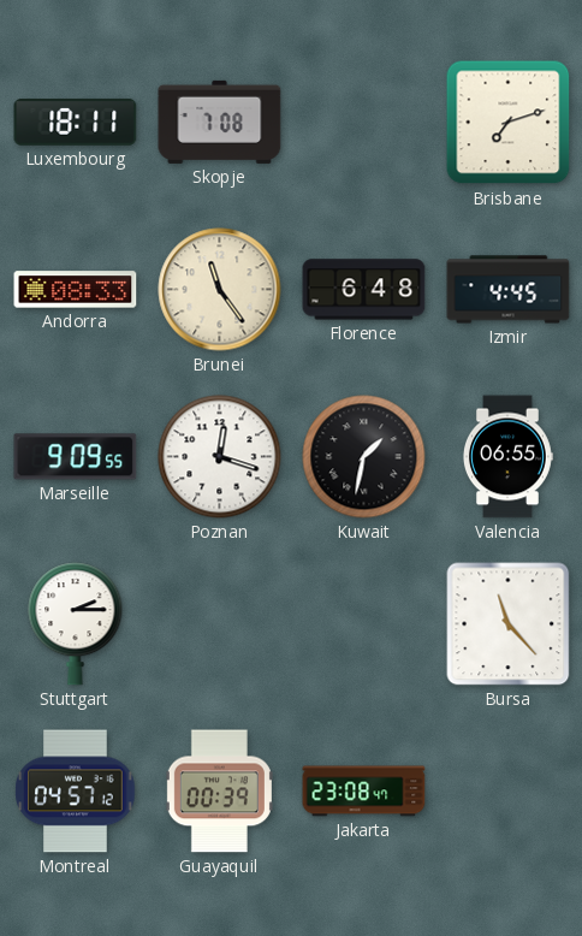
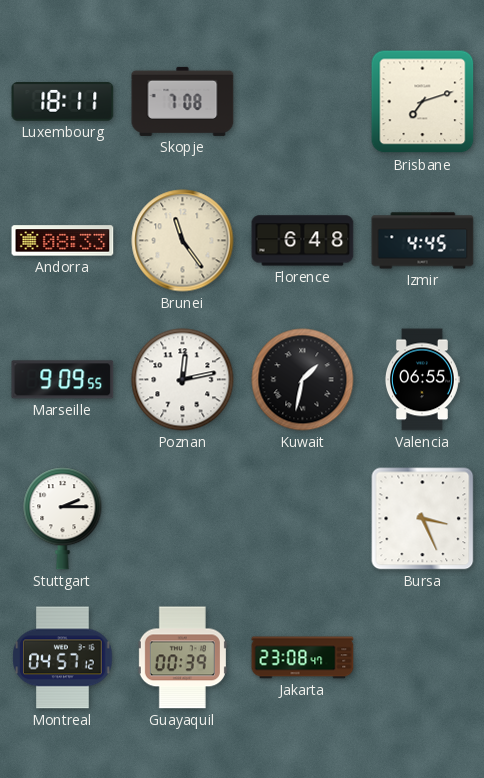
Poznan: 12:18 -> 12:13
Bursa: 11:23 -> 3:26
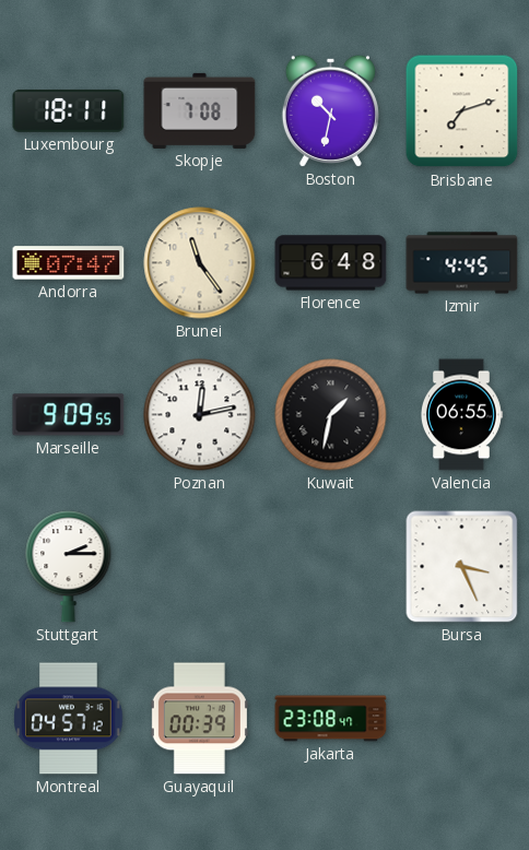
Boston: none -> 10:32
Andorra: 08:33 -> 07:47
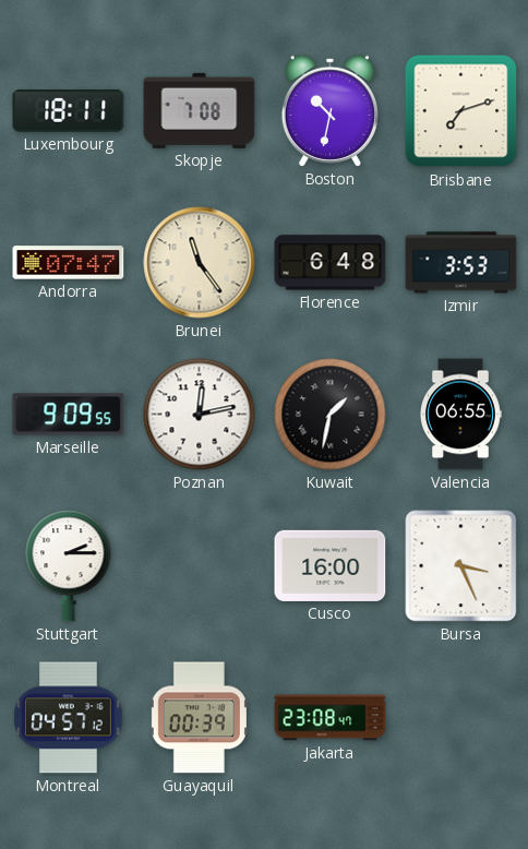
Izmir: 4:45 -> 3:53
Cusco: none -> 16:00
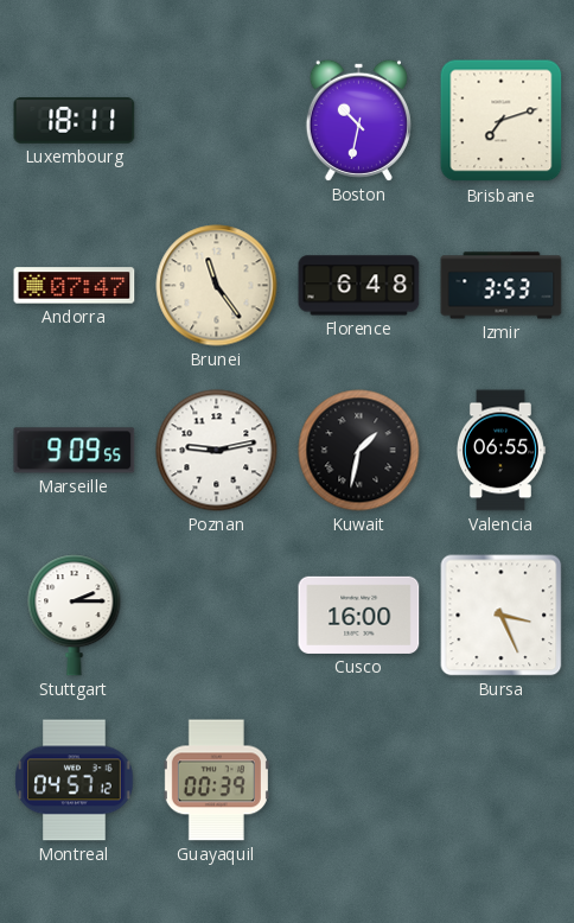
Skopje: 7:08 -> none
Poznan: 12:13 -> 9:13
Jakarta: 23:08 -> none
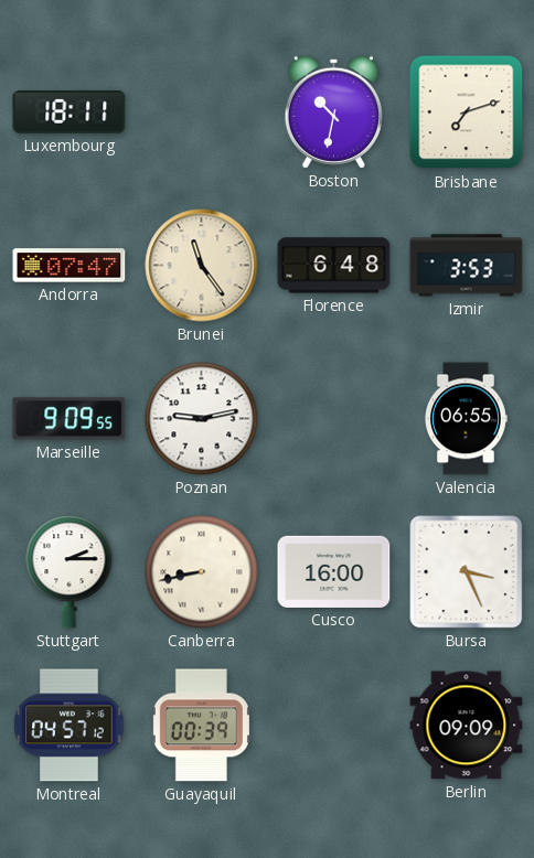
Kuwait: 1:32 -> none
Canberra: none -> 8:43
Berlin: none -> 09:09
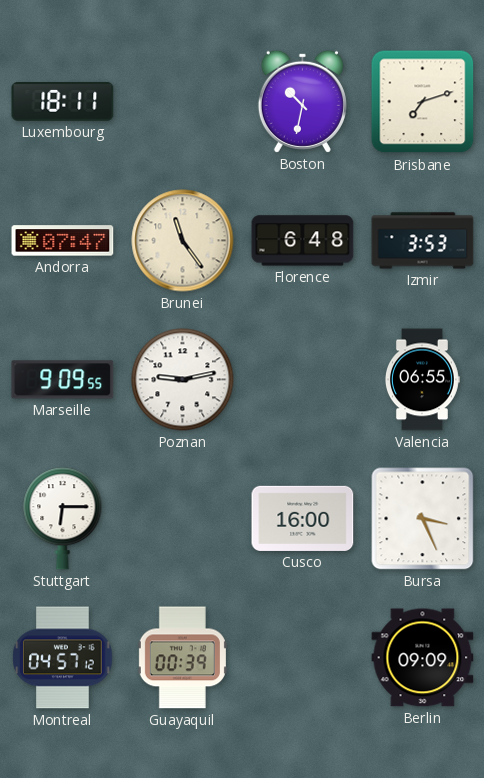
Stuttgart: 2:15 -> 6:15
Canberra: 8:43 -> none
